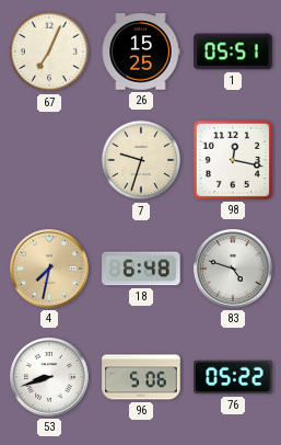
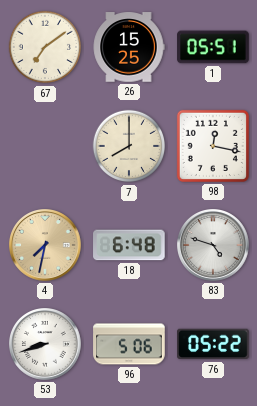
67: 7:04 -> 7:09
7: 9:33 -> 8:00
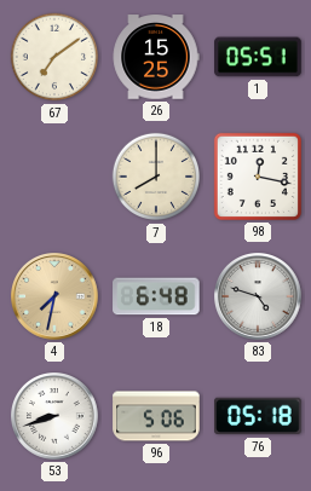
76: 05:22 -> 05:18
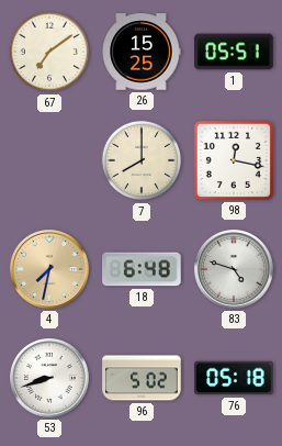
96: 5:06 -> 5:02
